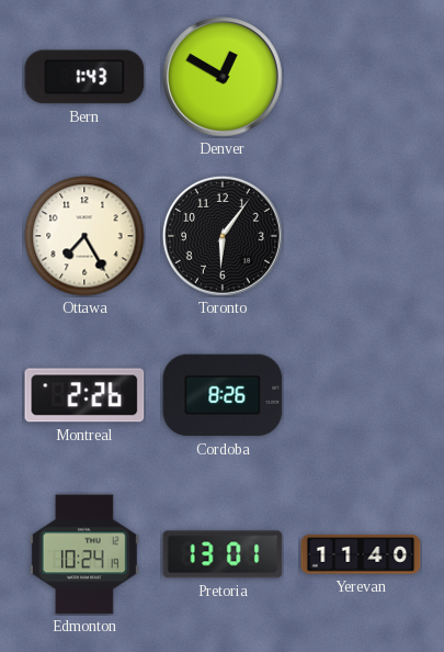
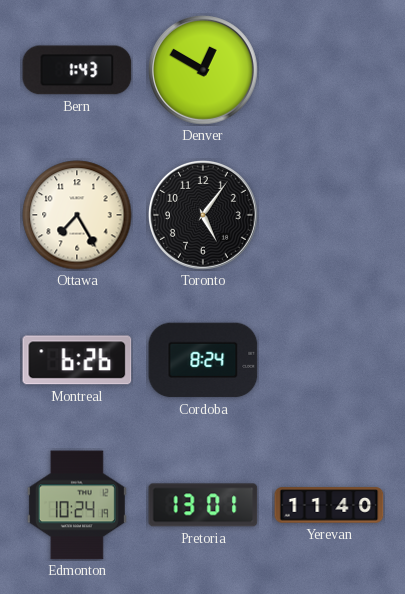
Toronto: 6:06 -> 5:06
Montreal: 2:26 -> 6:26
Cordoba: 8:26 -> 8:24
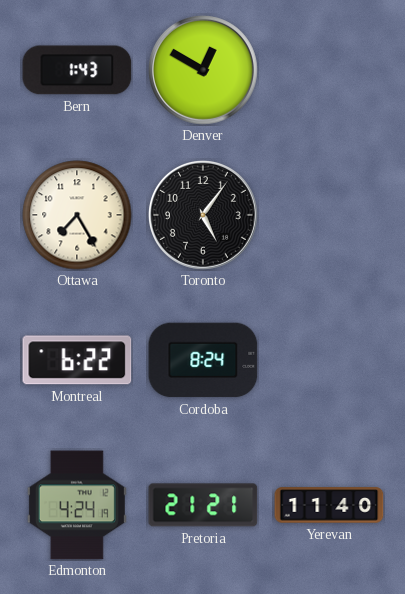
Montreal: 6:26 -> 6:22
Edmonton: 10:24 -> 4:24
Pretoria: 13:01 -> 21:21
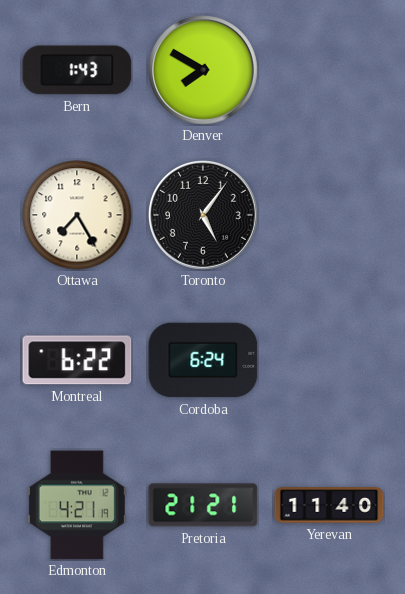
Denver: 12:50 -> 7:50
Cordoba: 8:24 -> 6:24
Edmonton: 4:24 -> 4:21
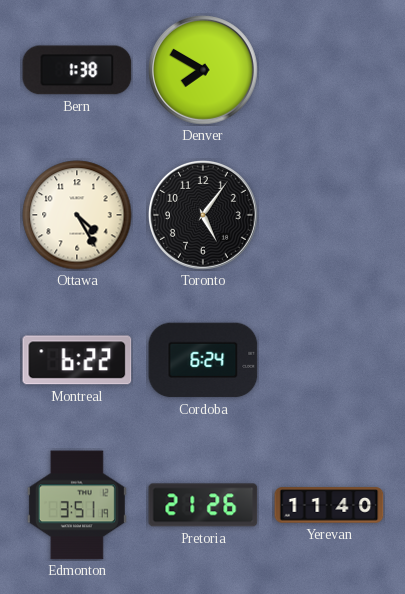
Bern: 1:43 -> 1:38
Ottawa: 7:25 -> 4:25
Edmonton: 4:21 -> 3:51
Pretoria: 21:21 -> 21:26
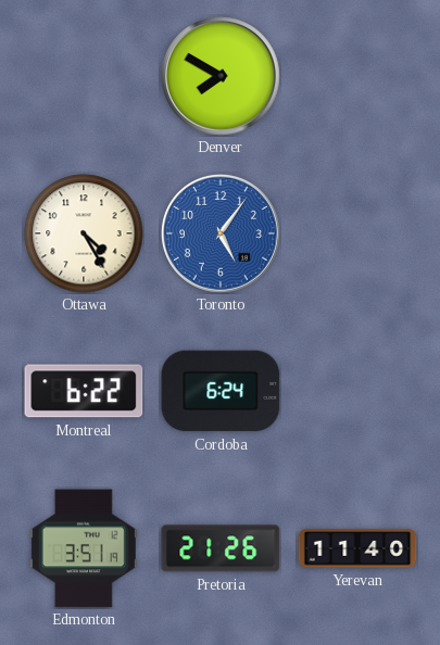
Bern: 1:38 -> none
Toronto dial: black -> blue
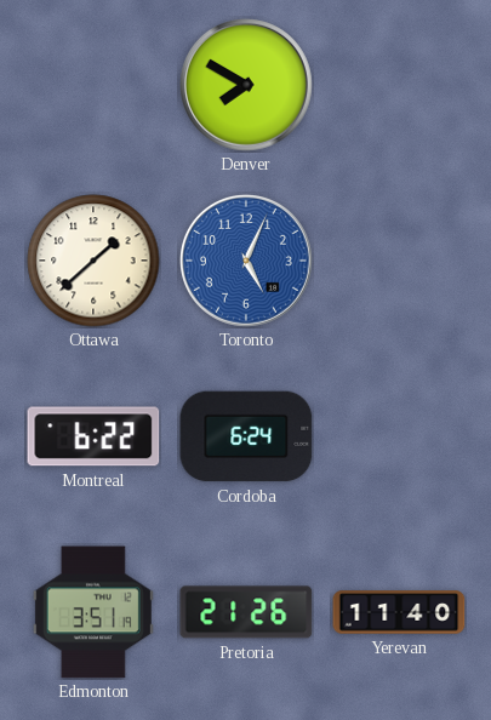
Ottawa: 4:25 -> 1:38
Toronto: 5:06 -> 5:04
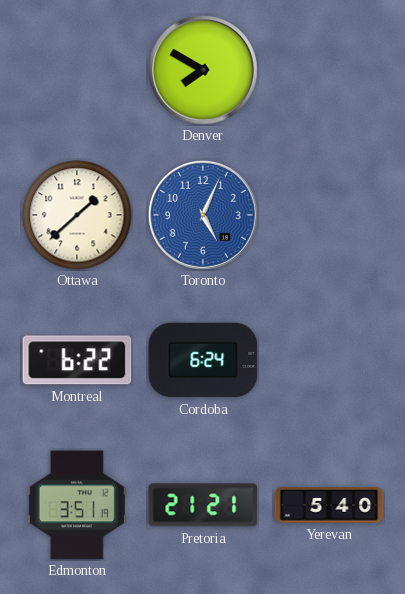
Pretoria: 21:26 -> 21:21
Yerevan: 11:40 -> 5:40
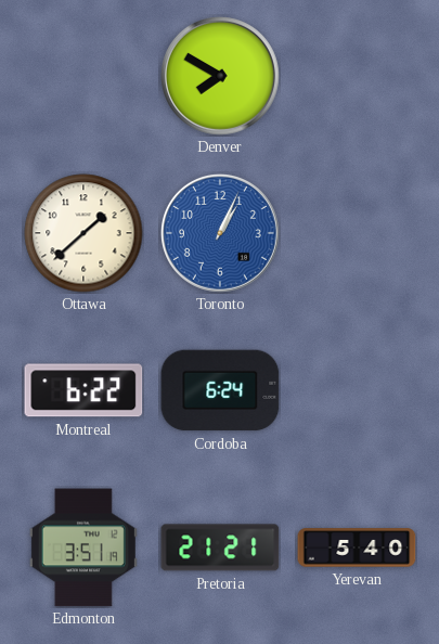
Toronto: 5:04 -> 1:04
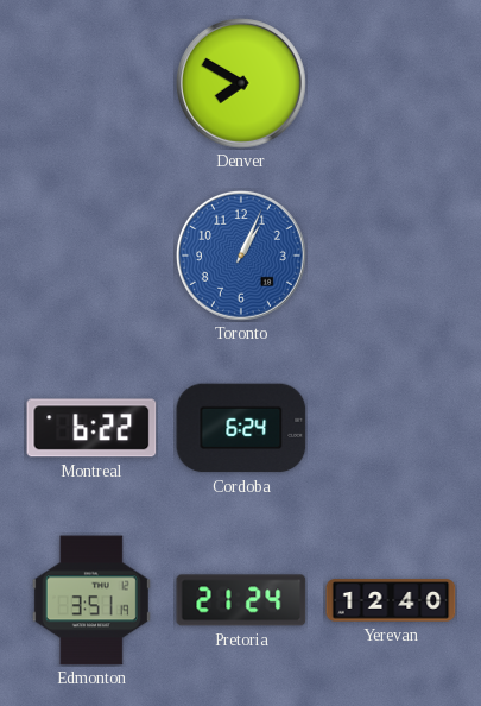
Ottawa: 1:38 -> none
Pretoria: 21:21 -> 21:24
Yerevan: 5:40 -> 12:40
